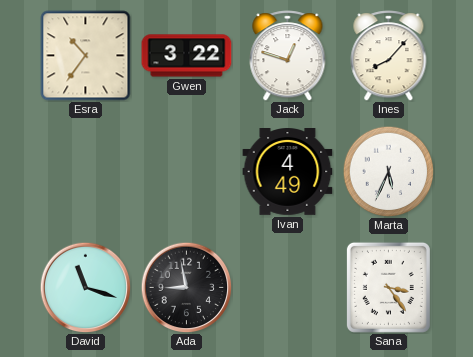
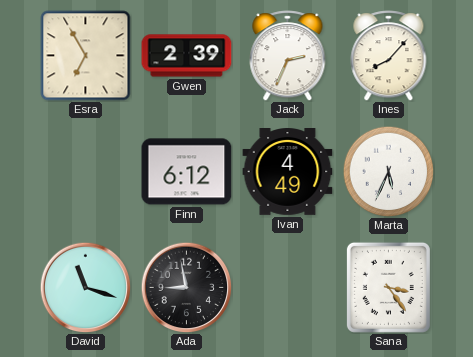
Esra: 10:36 -> 6:55
Gwen: 3:22 -> 2:39
Jack: 12:48 -> 2:34
Finn: none -> 6:12
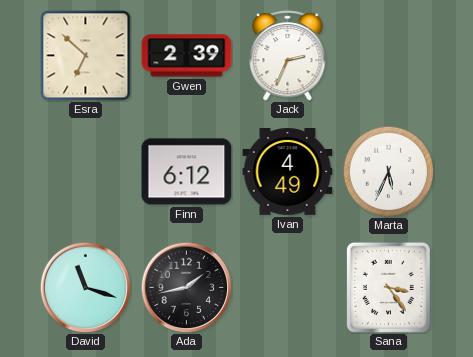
Esra: 6:55 -> 6:52
Ines: 8:07 -> none
Ada: 8:58 -> 1:43
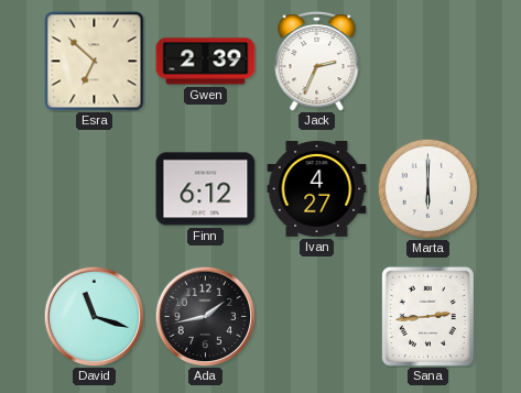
Ivan: 4:49 -> 4:27
Marta: 5:34 -> 6:00
Sana: 3:24 -> 2:44
